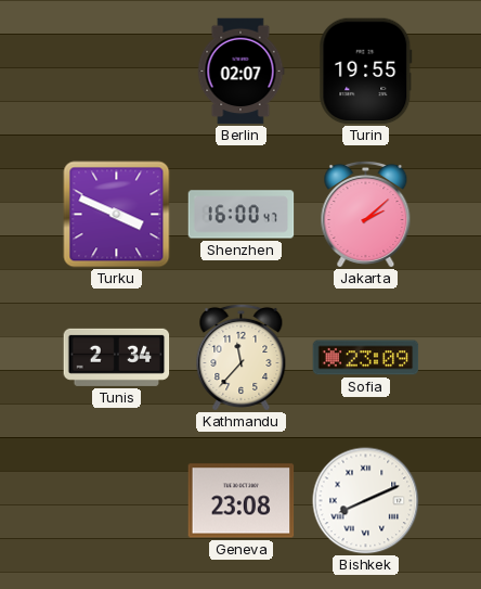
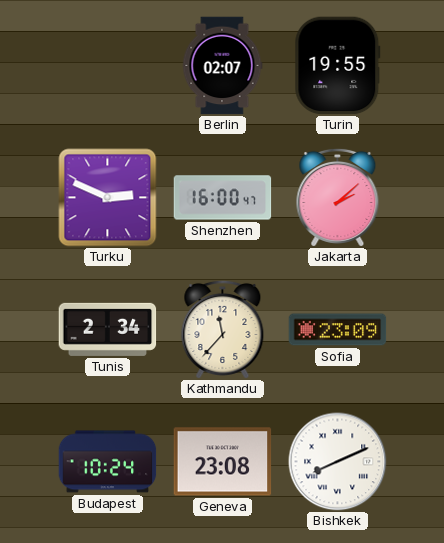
Turku: 3:49 -> 2:49
Budapest: none -> 10:24
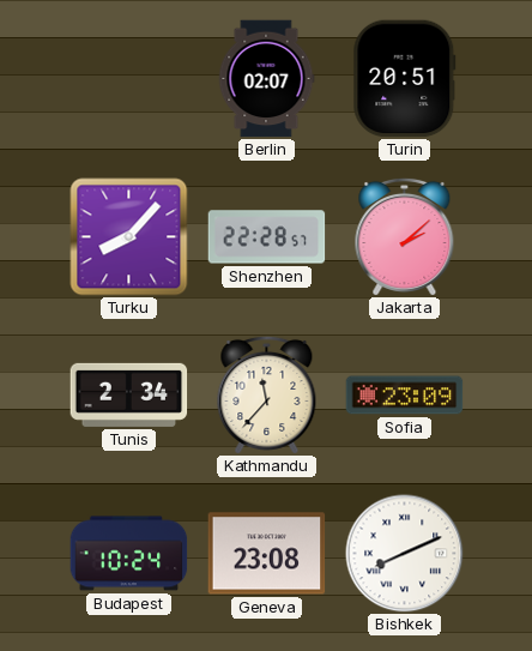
Turin: 19:55 -> 20:51
Turku: 2:49 -> 8:07
Shenzhen: 16:00 -> 22:28
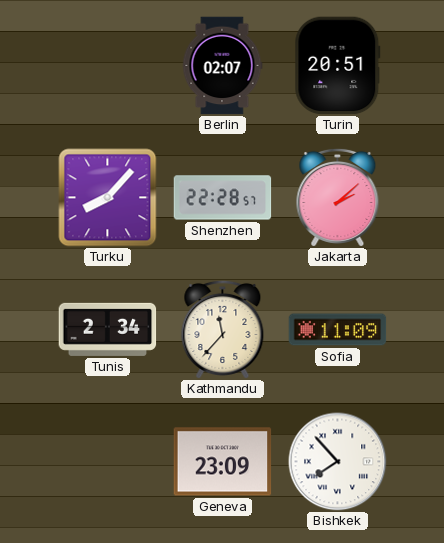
Sofia: 23:09 -> 11:09
Budapest: 10:24 -> none
Geneva: 23:08 -> 23:09
Bishkek: 8:11 -> 7:53
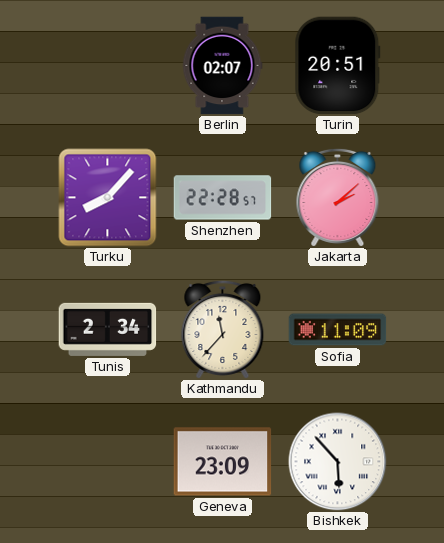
Bishkek: 7:53 -> 5:53
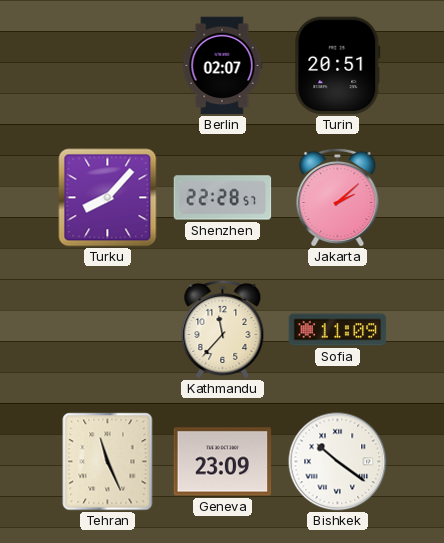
Tunis: 2:34 -> none
Tehran: none -> 11:26
Bishkek: 5:53 -> 10:21
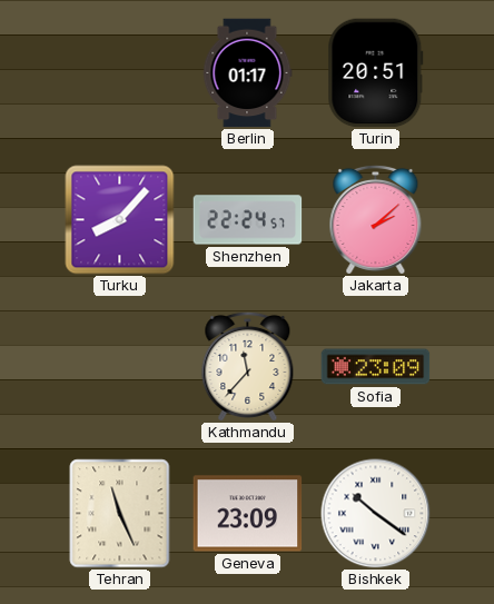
Berlin: 02:07 -> 01:17
Shenzhen: 22:28 -> 22:24
Sofia: 11:09 -> 23:09
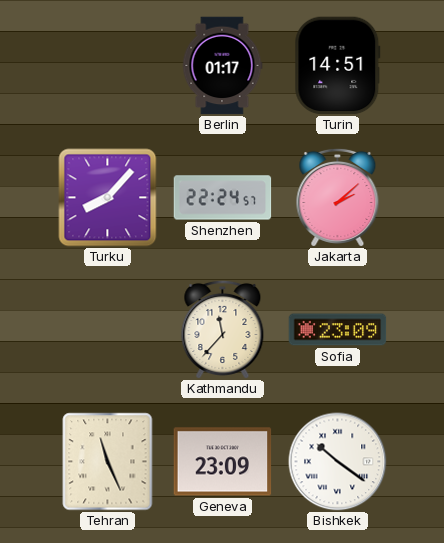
Turin: 20:51 -> 14:51
